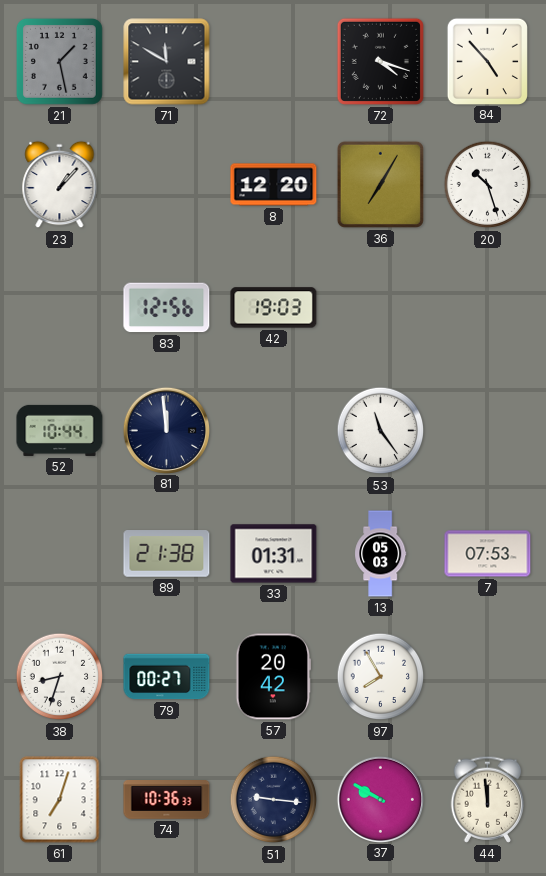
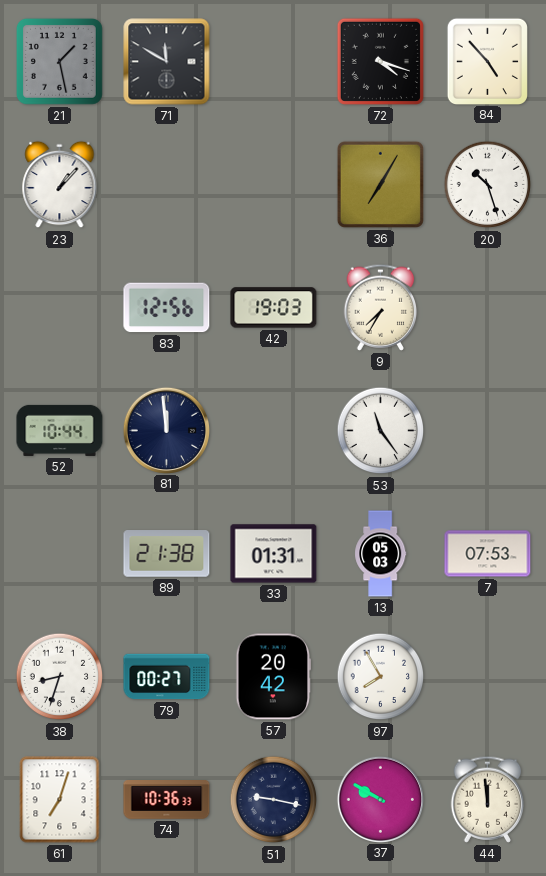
8: 12:20 -> none
9: none -> 7:35
51: 9:16 -> 9:17
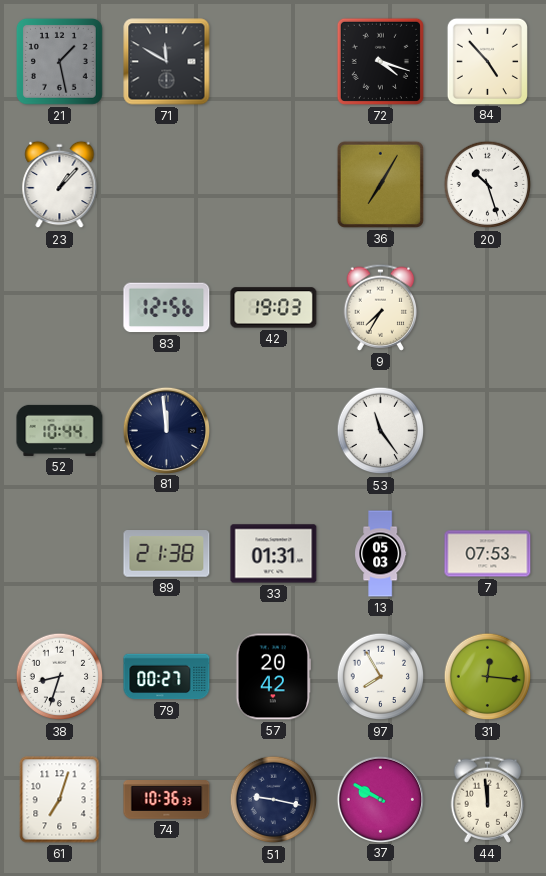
31: none -> 12:16
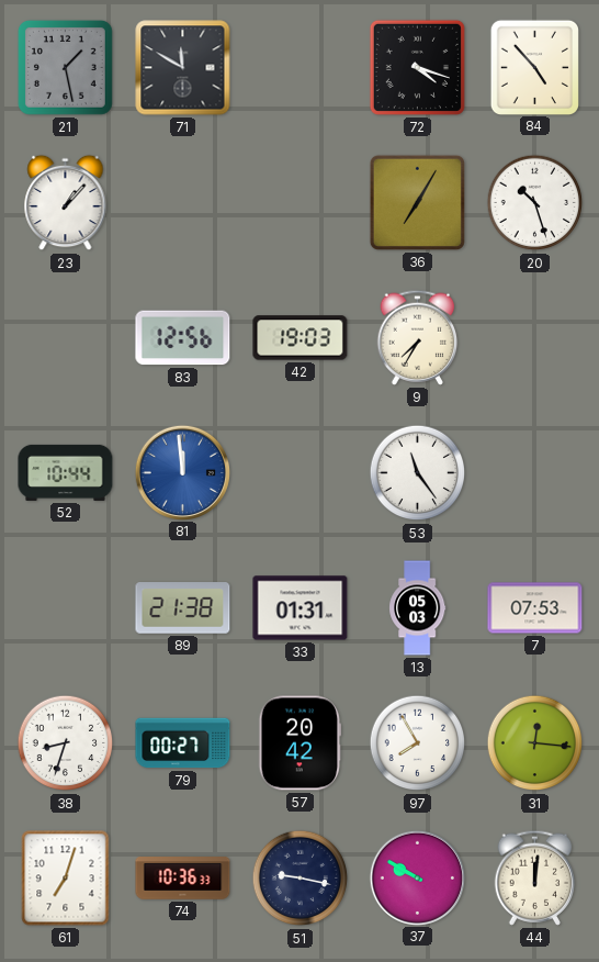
81 dial: navy -> blue
44: 11:59 -> 12:01
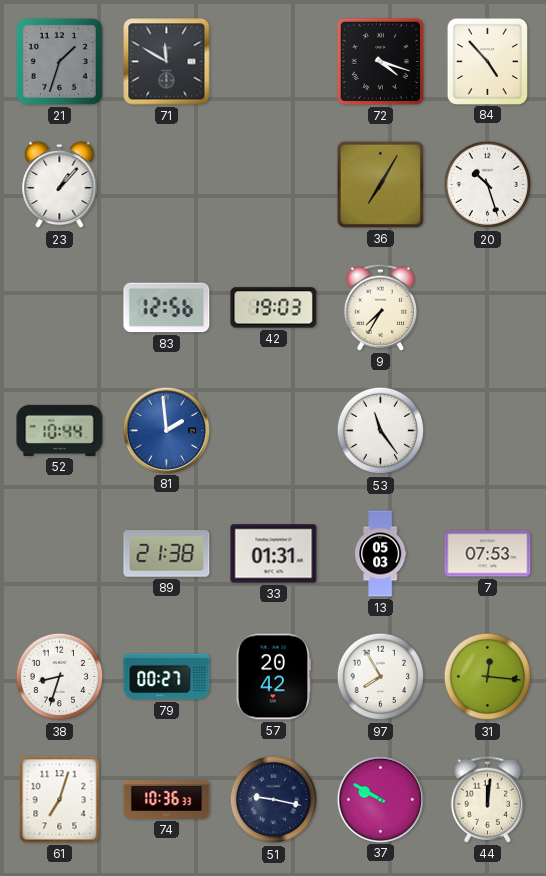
21: 1:28 -> 1:33
81: 11:59 -> 1:59
